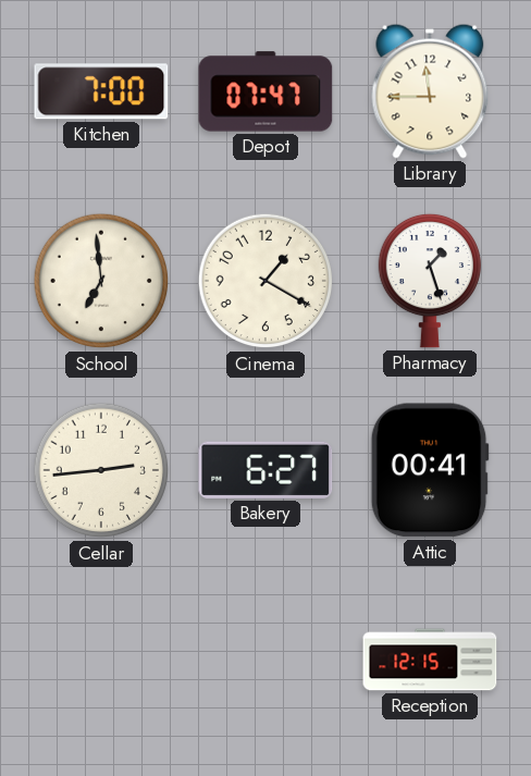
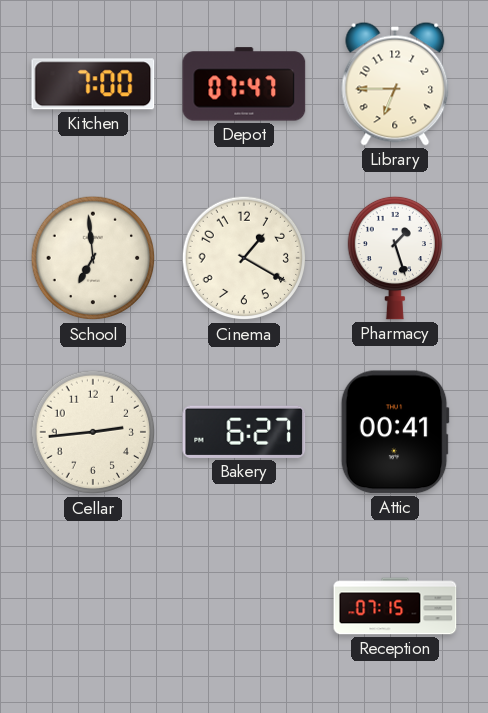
Library: 11:45 -> 6:45
Reception: 12:15 -> 07:15
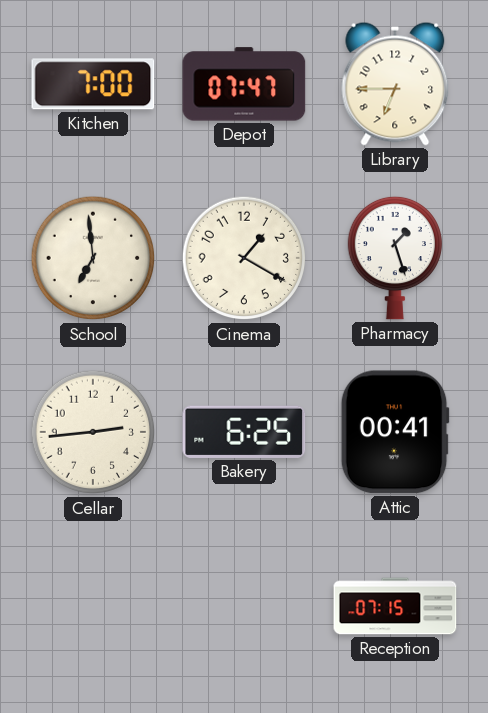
Bakery: 6:27 -> 6:25
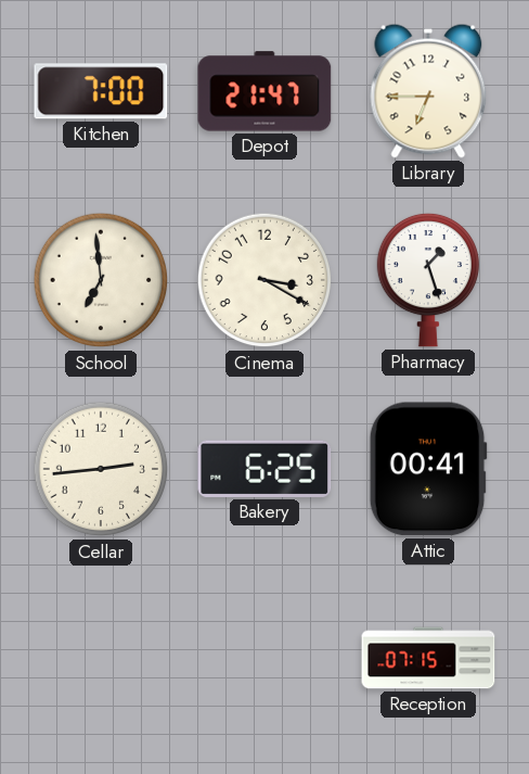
Depot: 07:47 -> 21:47
Cinema: 1:20 -> 3:20
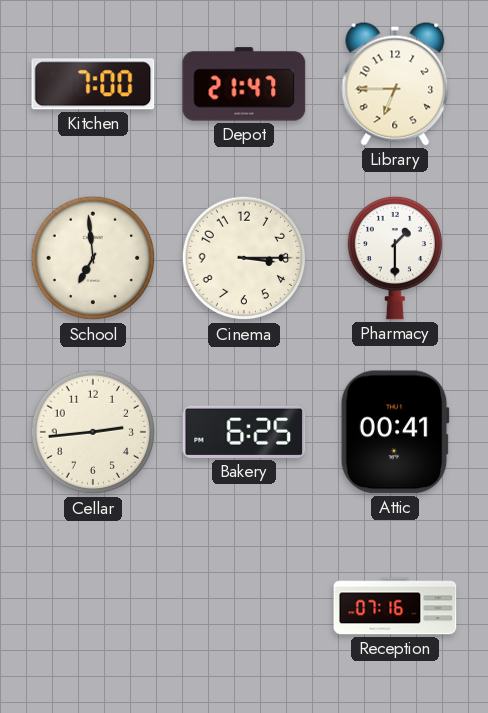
Cinema: 3:20 -> 3:15
Pharmacy: 1:27 -> 1:30
Reception: 07:15 -> 07:16
